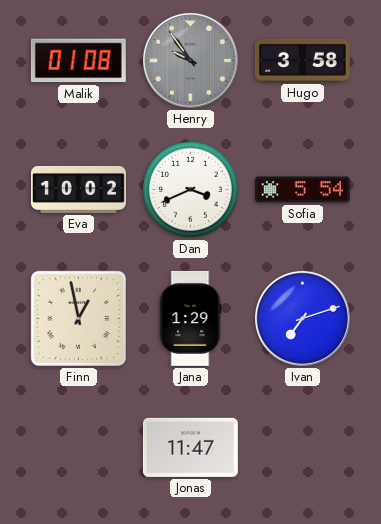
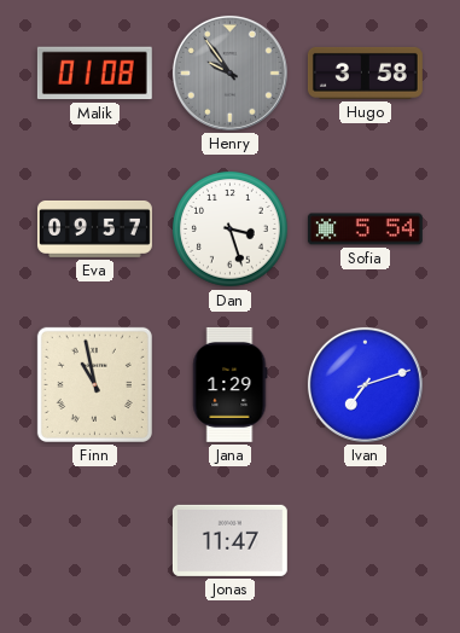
Eva: 10:02 -> 09:57
Dan: 3:41 -> 3:27
Finn: 12:58 -> 10:58
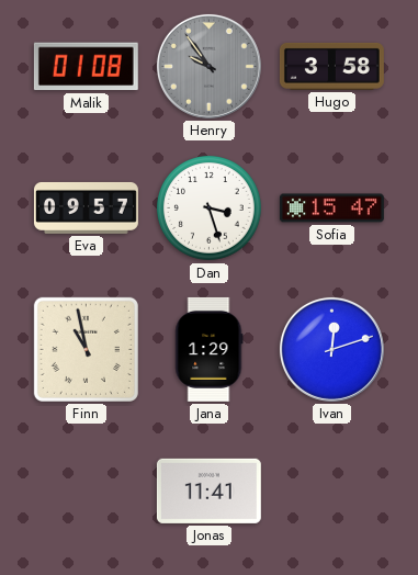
Sofia: 5:54 -> 15:47
Ivan: 7:12 -> 12:12
Jonas: 11:47 -> 11:41
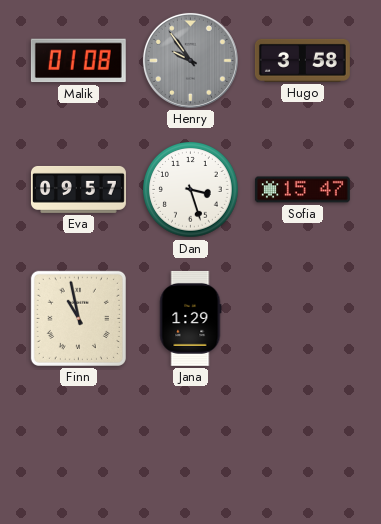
Ivan: 12:12 -> none
Jonas: 11:41 -> none
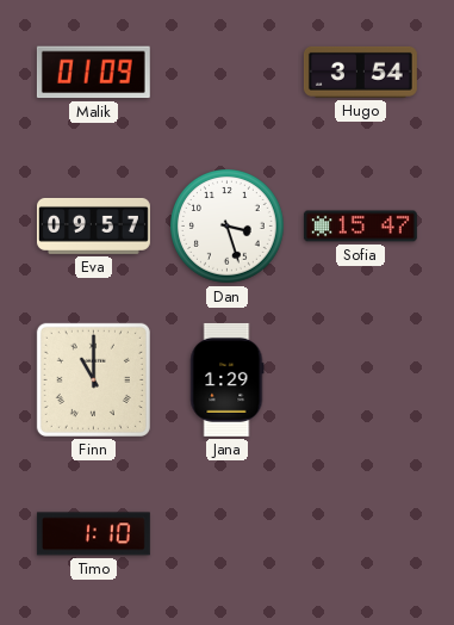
Malik: 01:08 -> 01:09
Henry: 9:54 -> none
Hugo: 3:58 -> 3:54
Finn: 10:58 -> 11:00
Timo: none -> 1:10
